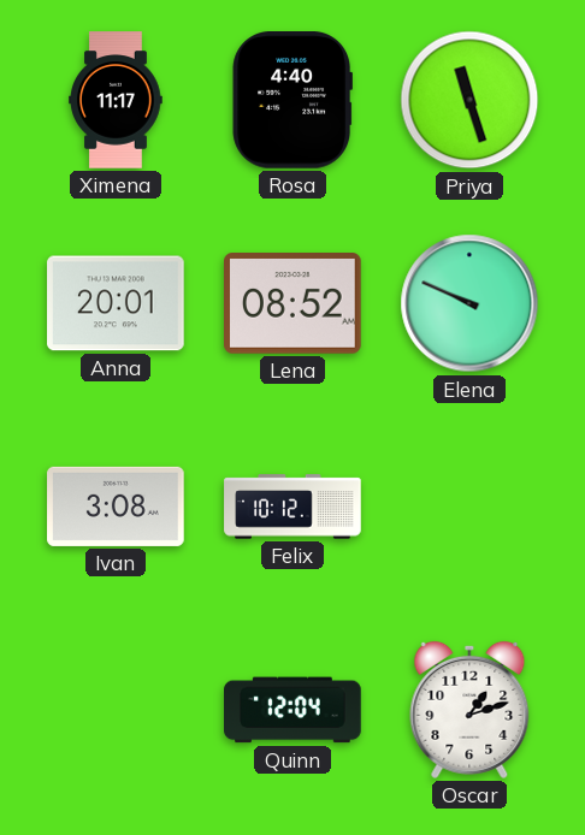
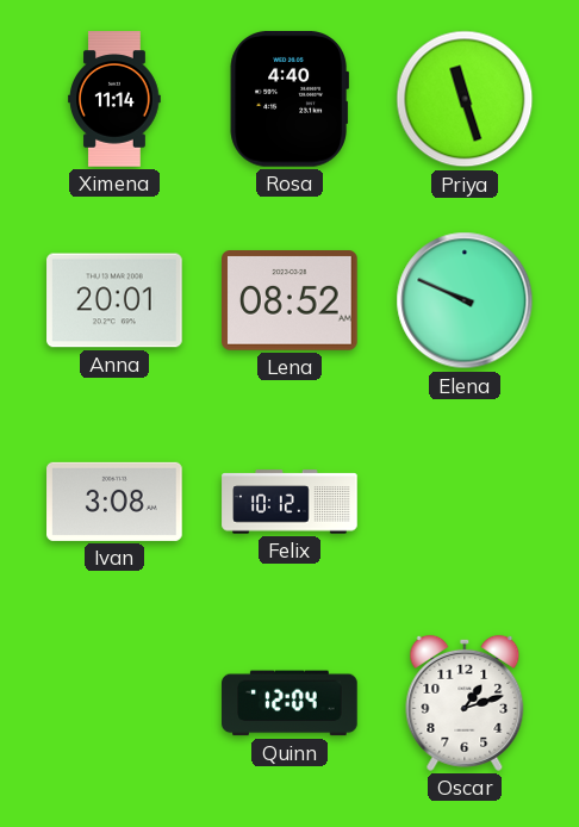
Ximena: 11:17 -> 11:14
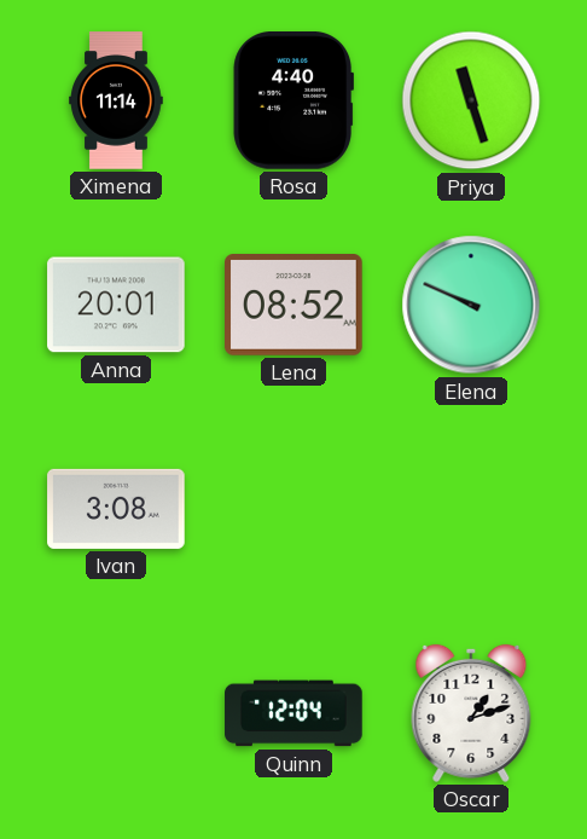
Felix: 10:12 -> none
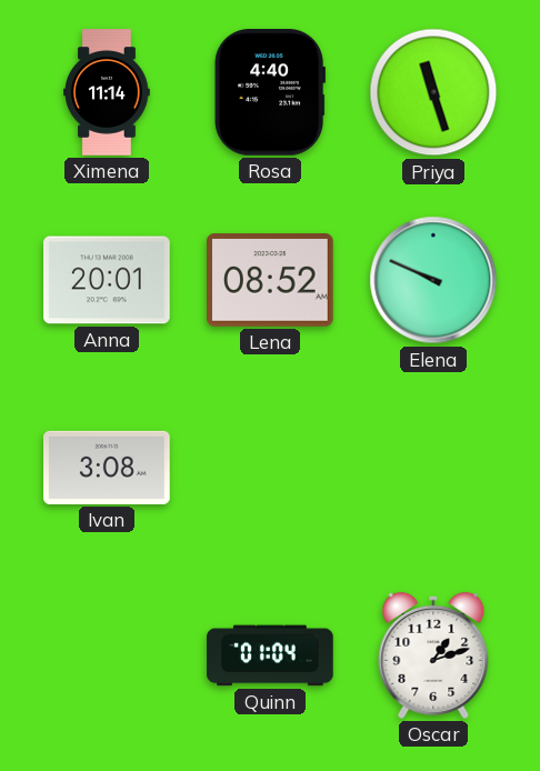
Quinn: 12:04 -> 01:04
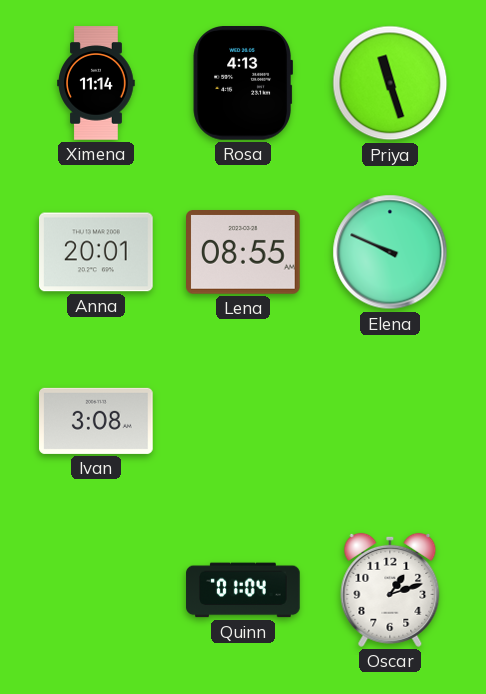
Rosa: 4:40 -> 4:13
Lena: 08:52 -> 08:55
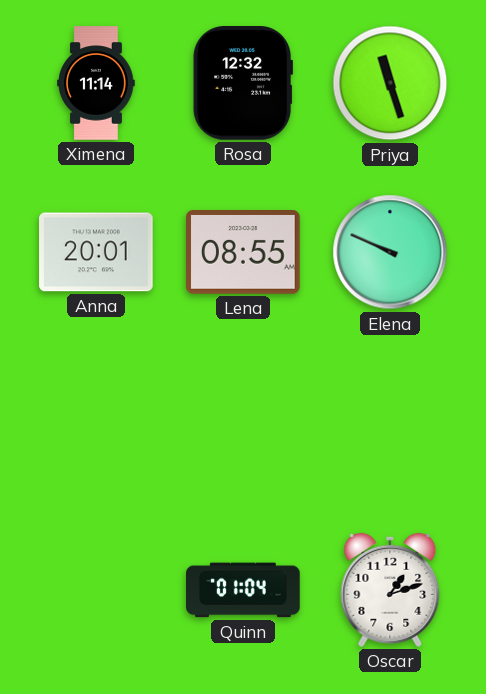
Rosa: 4:13 -> 12:32
Ivan: 3:08 -> none
